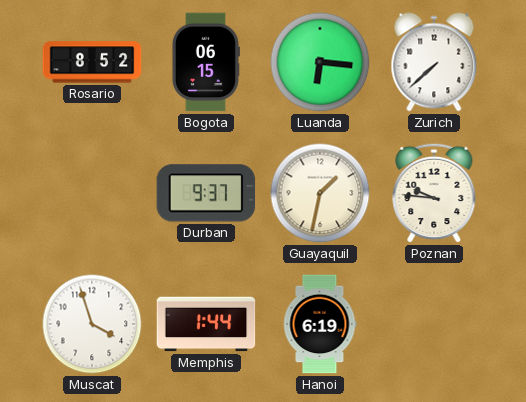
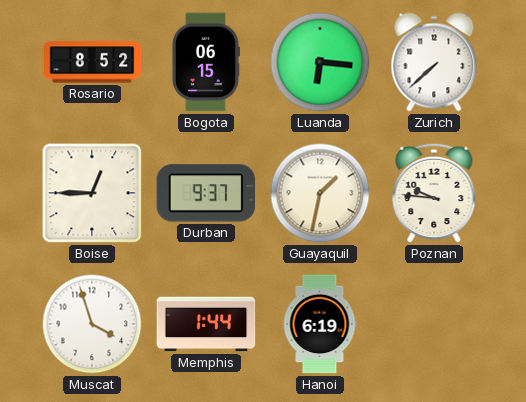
Boise: none -> 12:45
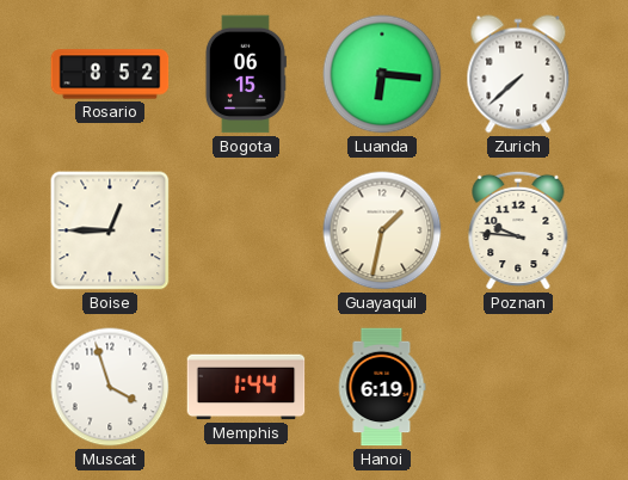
Durban: 9:37 -> none
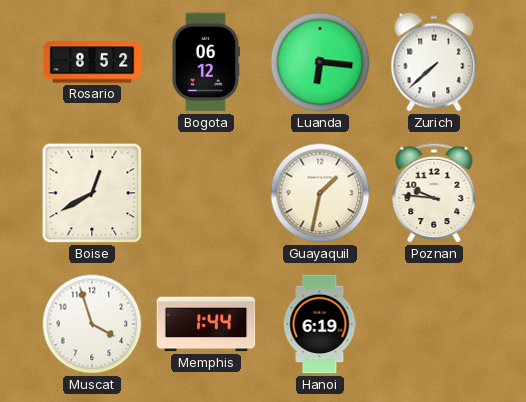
Bogota: 06:15 -> 06:12
Boise: 12:45 -> 12:40
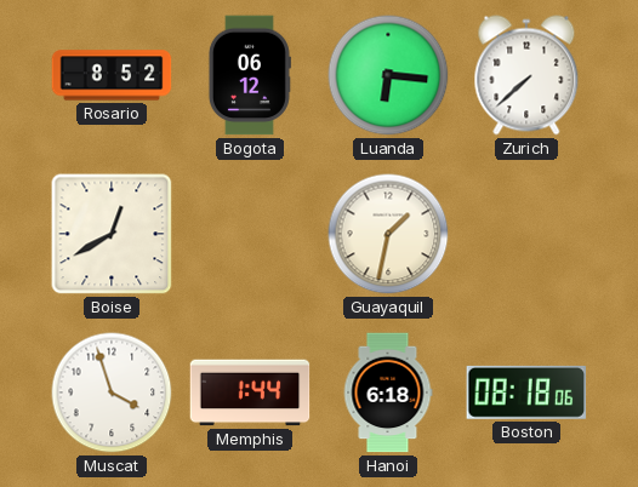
Poznan: 9:46 -> none
Hanoi: 6:19 -> 6:18
Boston: none -> 08:18
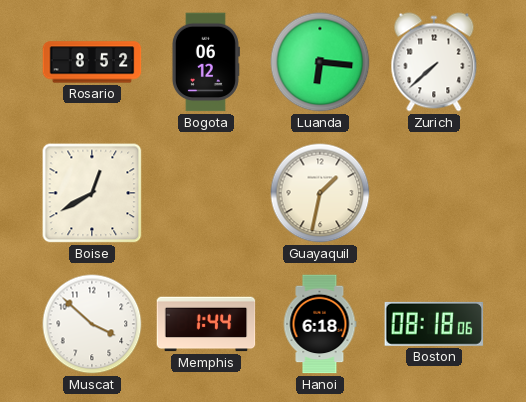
Muscat: 3:57 -> 3:52
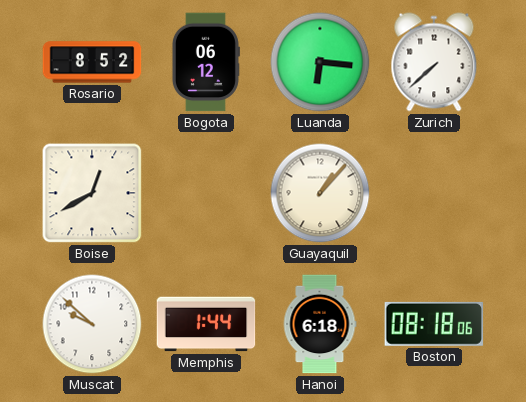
Guayaquil: 1:32 -> 1:07
Muscat: 3:52 -> 9:52
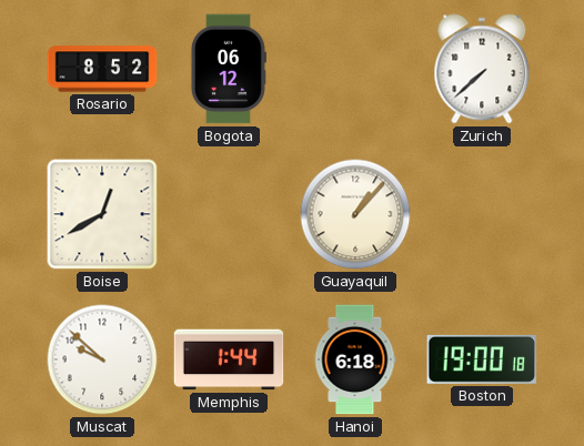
Luanda: 6:16 -> none
Boston: 08:18 -> 19:00
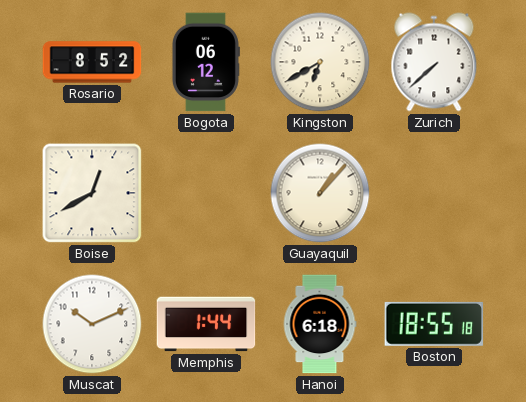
Kingston: none -> 6:40
Muscat: 9:52 -> 10:11
Boston: 19:00 -> 18:55
